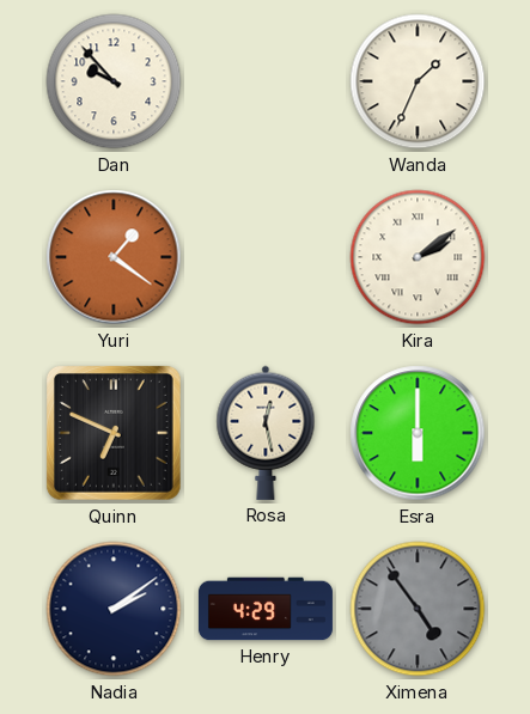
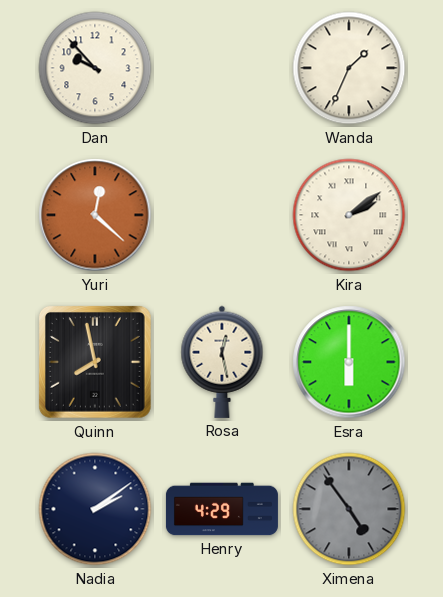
Yuri: 1:21 -> 12:22
Quinn: 6:49 -> 7:58
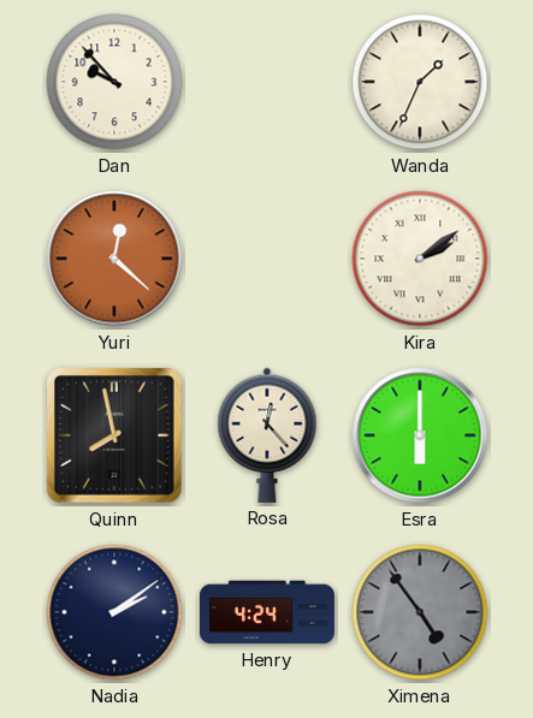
Rosa: 12:28 -> 12:23
Henry: 4:29 -> 4:24
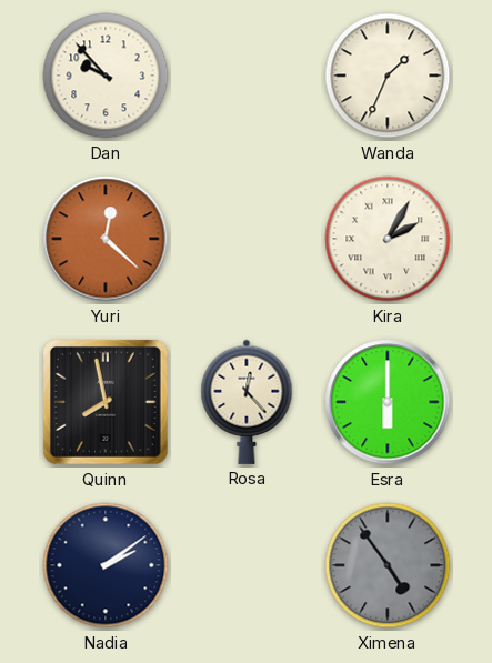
Kira: 2:09 -> 2:05
Henry: 4:24 -> none
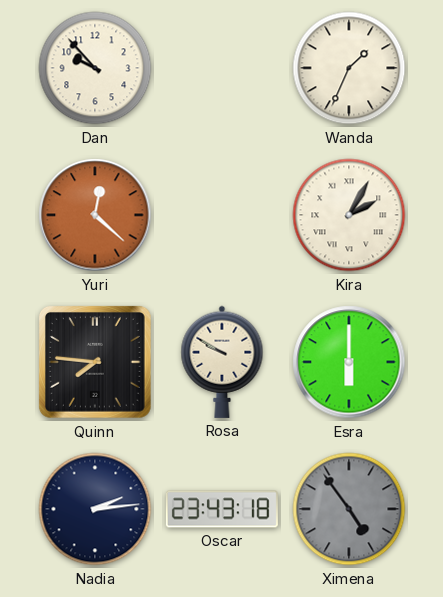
Quinn: 7:58 -> 7:46
Rosa: 12:23 -> 9:50
Nadia: 2:09 -> 2:14
Oscar: none -> 23:43
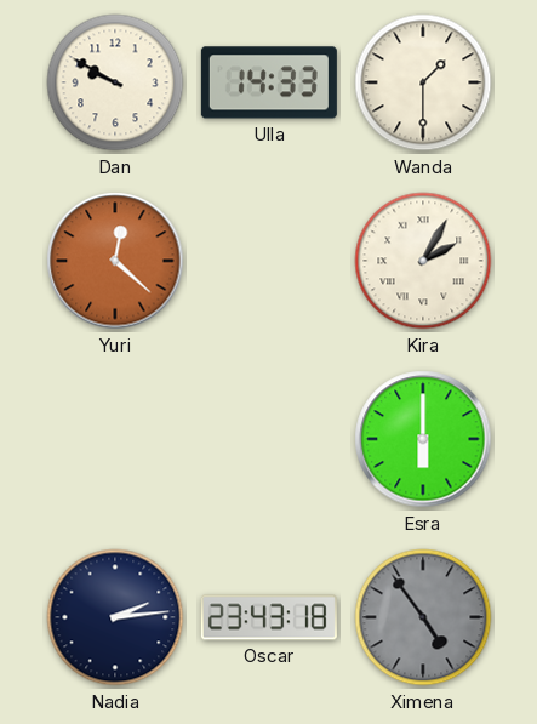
Dan: 9:53 -> 9:50
Ulla: none -> 14:33
Wanda: 1:34 -> 1:30
Quinn: 7:46 -> none
Rosa: 9:50 -> none
